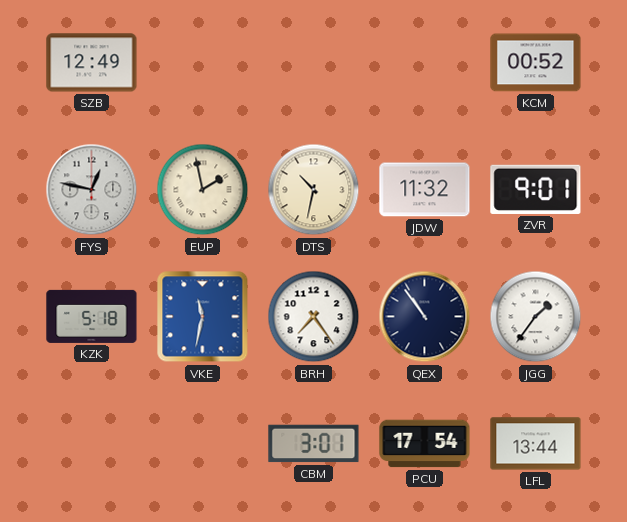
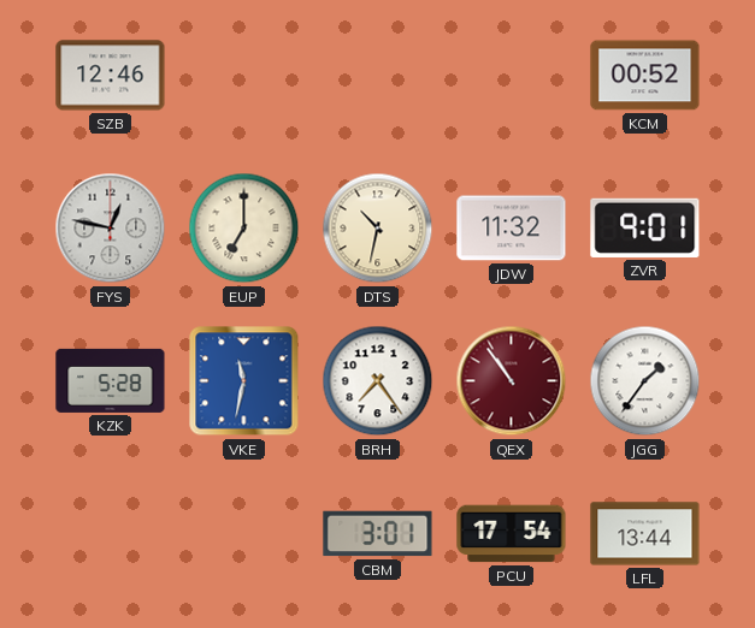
SZB: 12:49 -> 12:46
EUP: 1:58 -> 7:00
KZK: 5:18 -> 5:28
QEX dial: navy -> burgundy
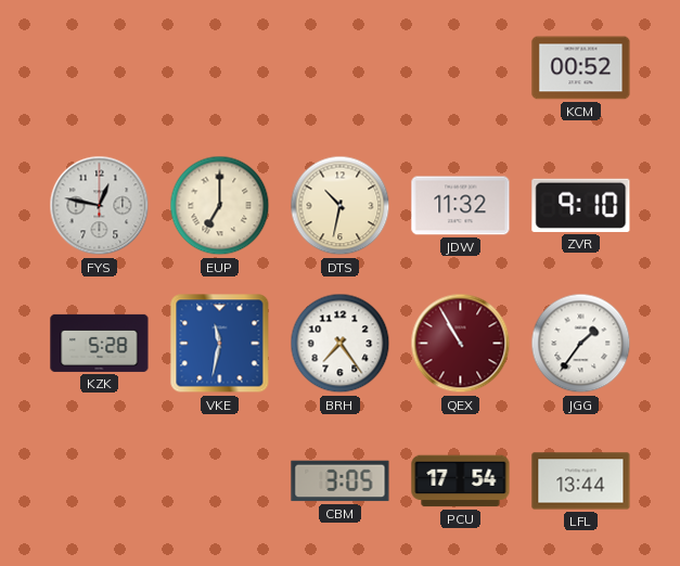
SZB: 12:46 -> none
ZVR: 9:01 -> 9:10
QEX: 10:54 -> 10:55
CBM: 3:01 -> 3:05
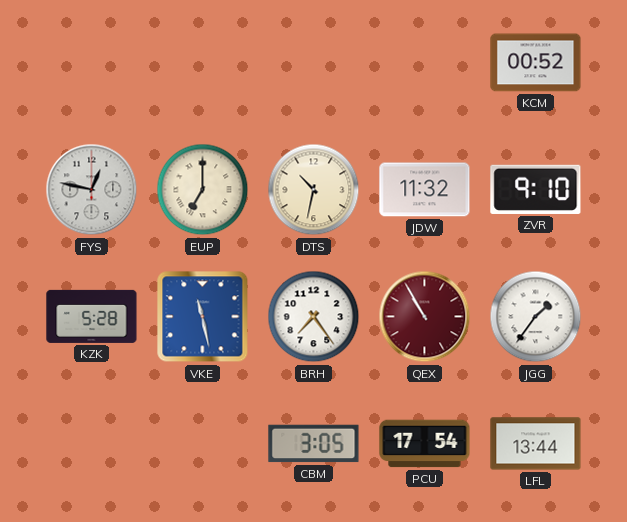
VKE: 11:32 -> 11:28
